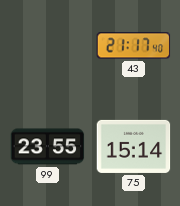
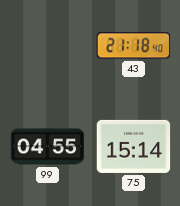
43: 21:17 -> 21:18
99: 23:55 -> 04:55
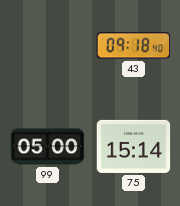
43: 21:18 -> 09:18
99: 04:55 -> 05:00
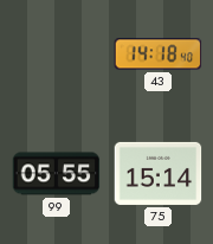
43: 09:18 -> 14:18
99: 05:00 -> 05:55
